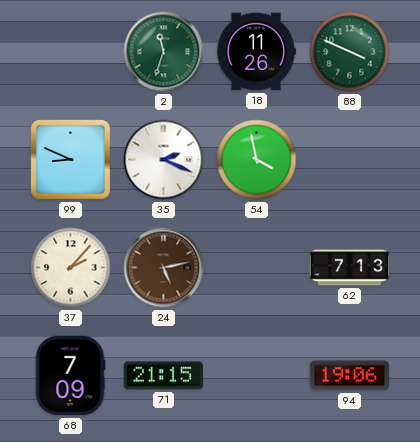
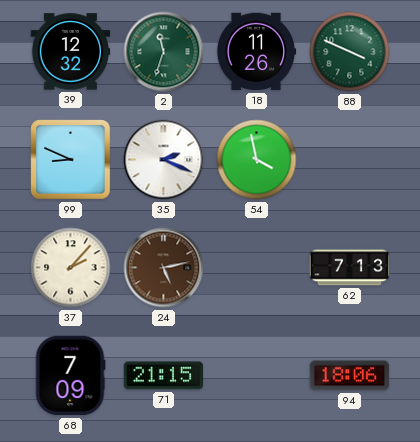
39: none -> 12:32
94: 19:06 -> 18:06
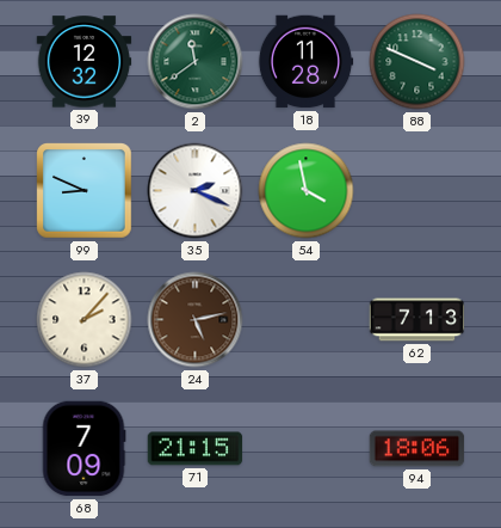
2: 11:33 -> 11:39
18: 11:26 -> 11:28
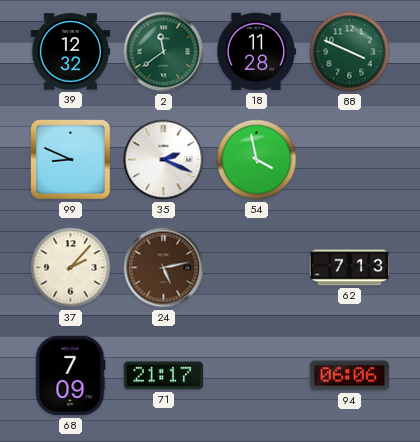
71: 21:15 -> 21:17
94: 18:06 -> 06:06
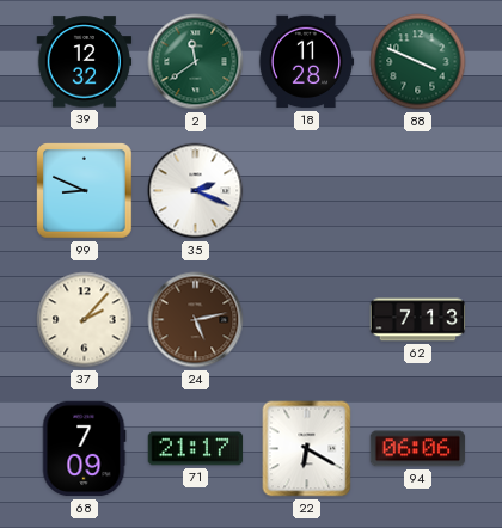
54: 3:58 -> none
22: none -> 6:20
